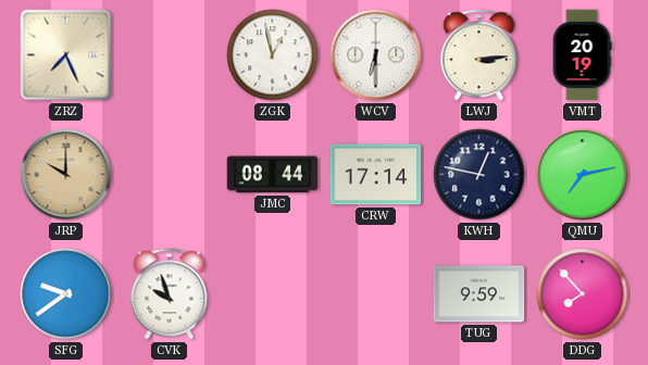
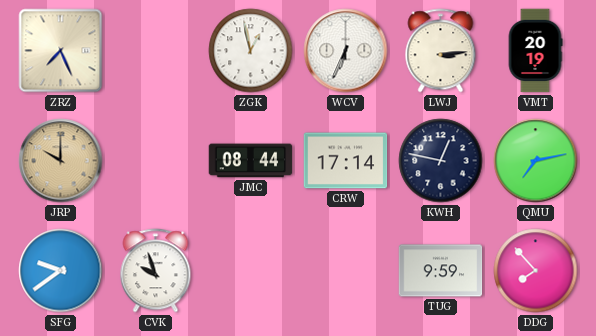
WCV: 6:30 -> 6:34
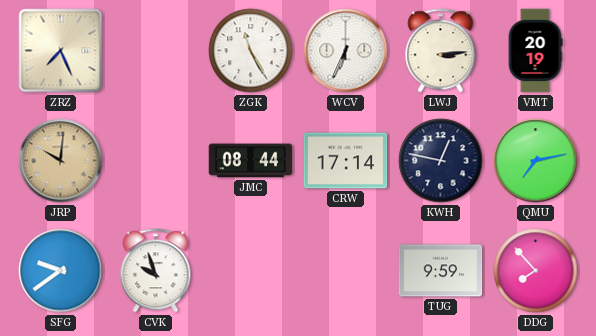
ZGK: 12:58 -> 11:25
JRP: 10:00 -> 10:01
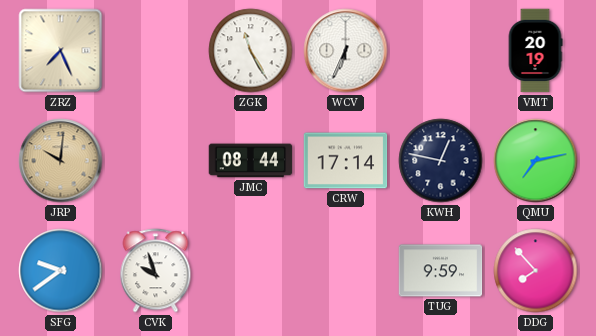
LWJ: 3:14 -> none
